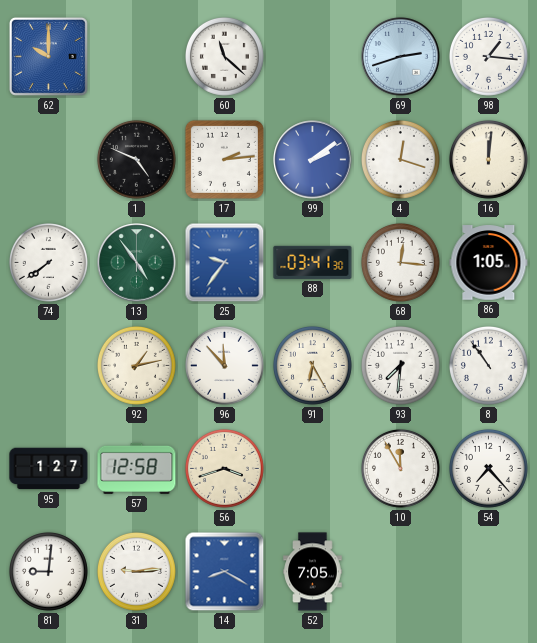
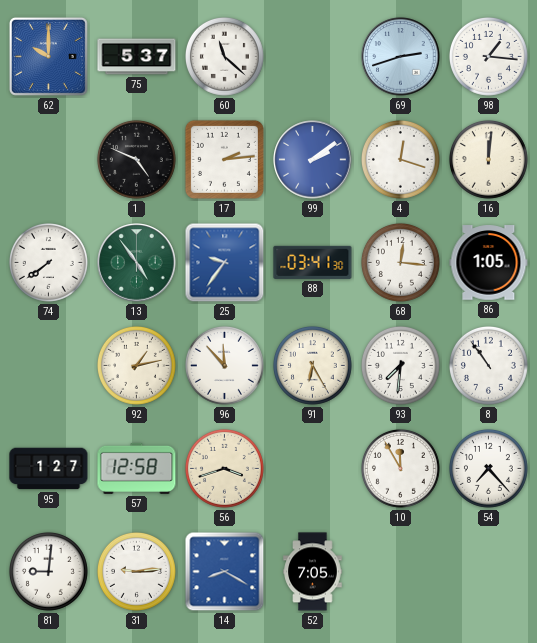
75: none -> 5:37
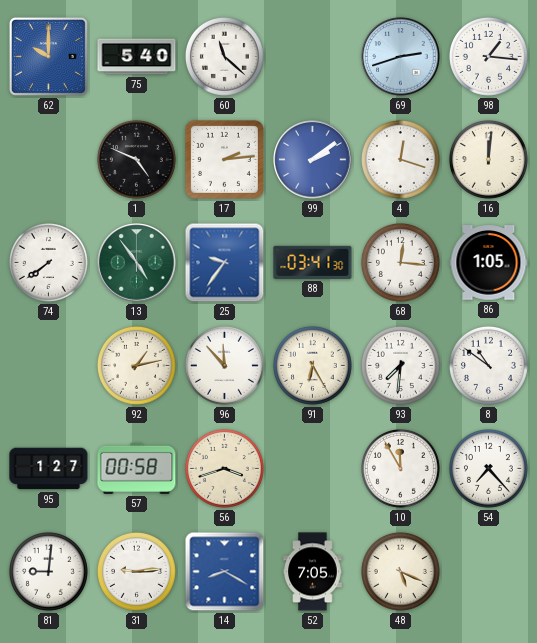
75: 5:37 -> 5:40
8: 10:54 -> 10:51
57: 12:58 -> 00:58
48: none -> 5:19
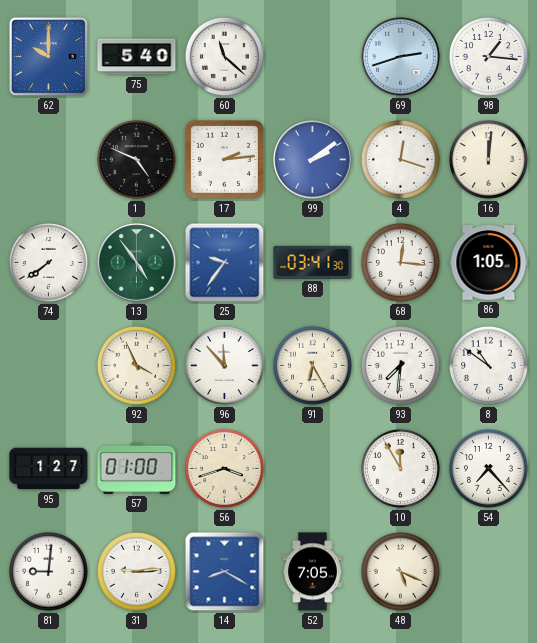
92: 1:13 -> 3:56
57: 00:58 -> 01:00
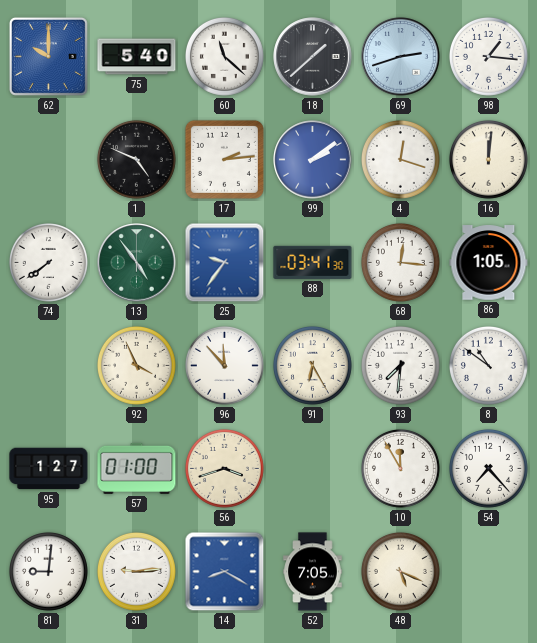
18: none -> 1:38
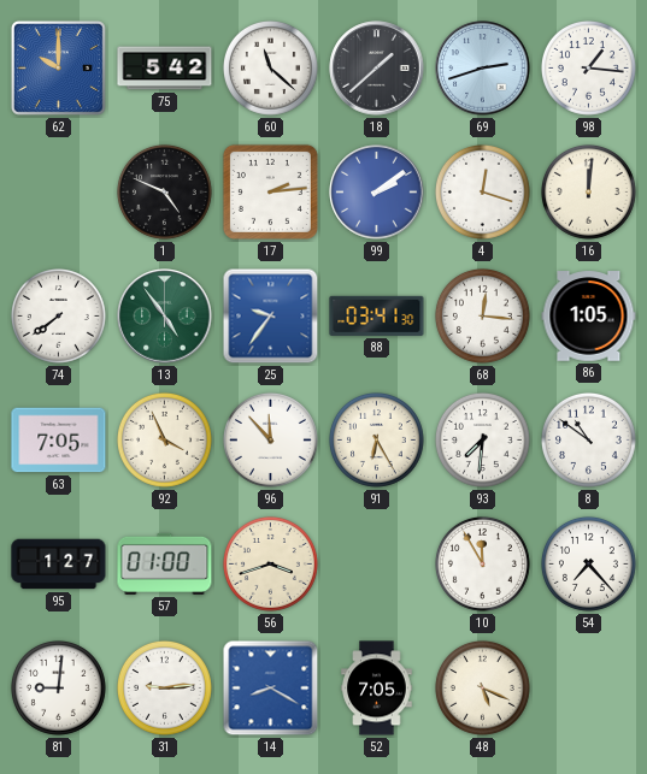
75: 5:40 -> 5:42
63: none -> 7:05
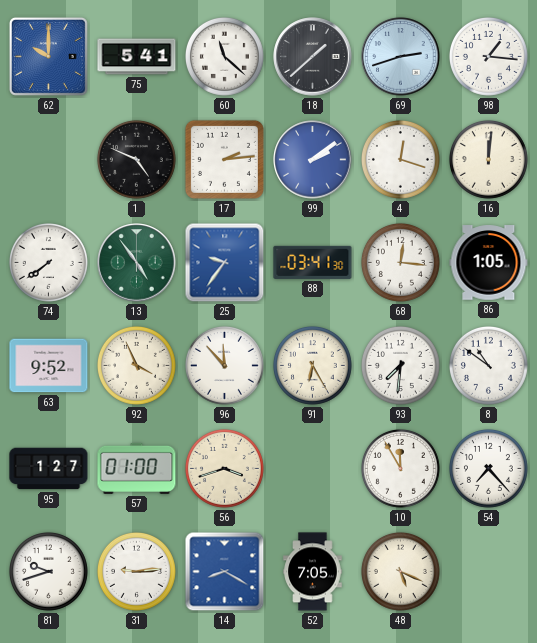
75: 5:42 -> 5:41
63: 7:05 -> 9:52
81: 9:01 -> 9:42
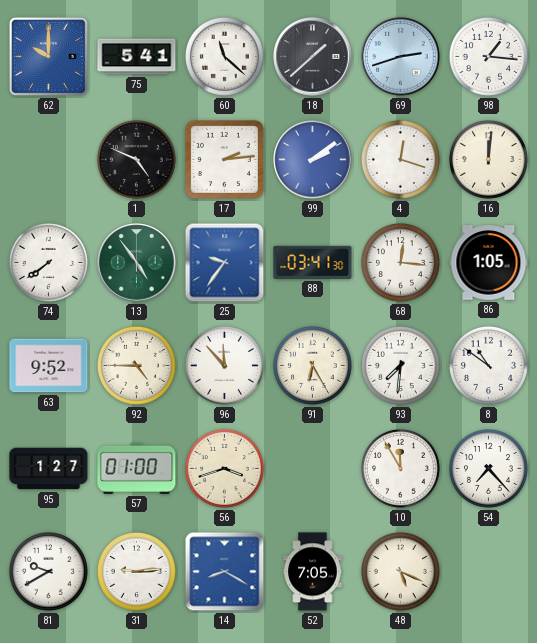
92: 3:56 -> 4:45
81: 9:42 -> 9:40
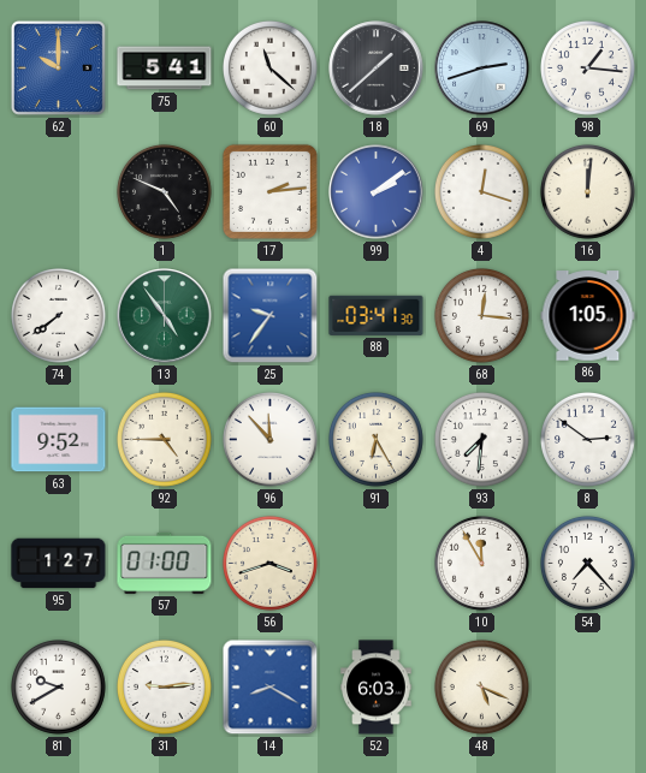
8: 10:51 -> 2:51
52: 7:05 -> 6:03
